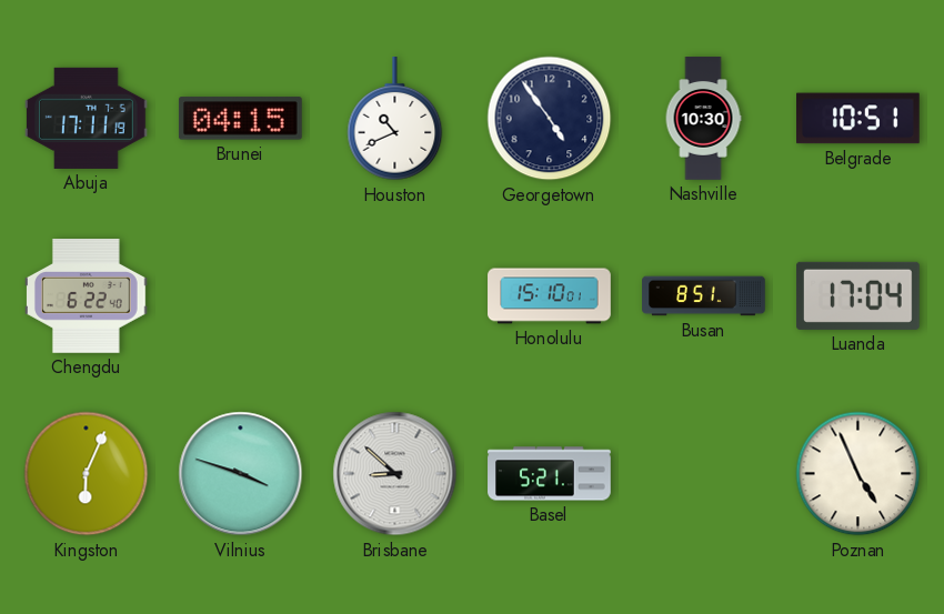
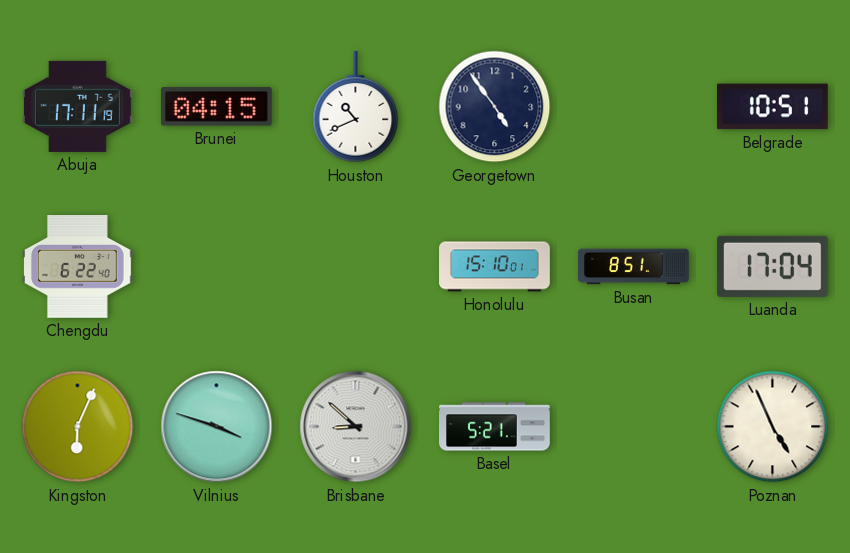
Nashville: 10:30 -> none
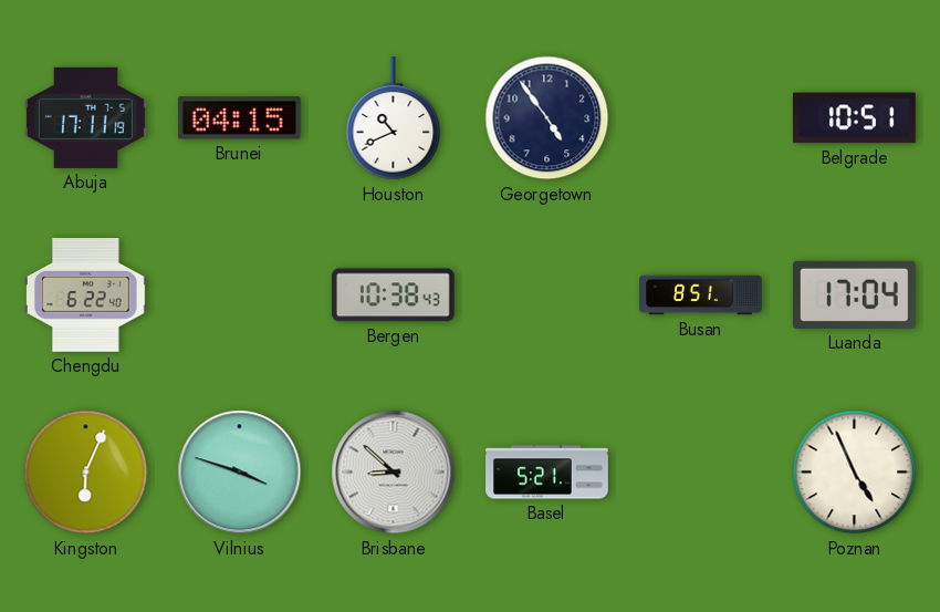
Bergen: none -> 10:38
Honolulu: 15:10 -> none
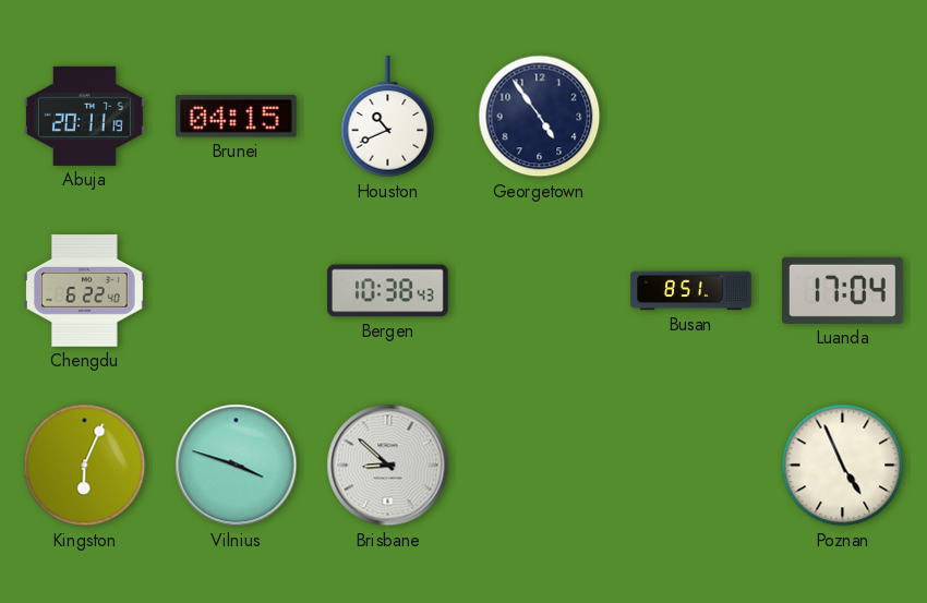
Abuja: 17:11 -> 20:11
Belgrade: 10:51 -> none
Basel: 5:21 -> none
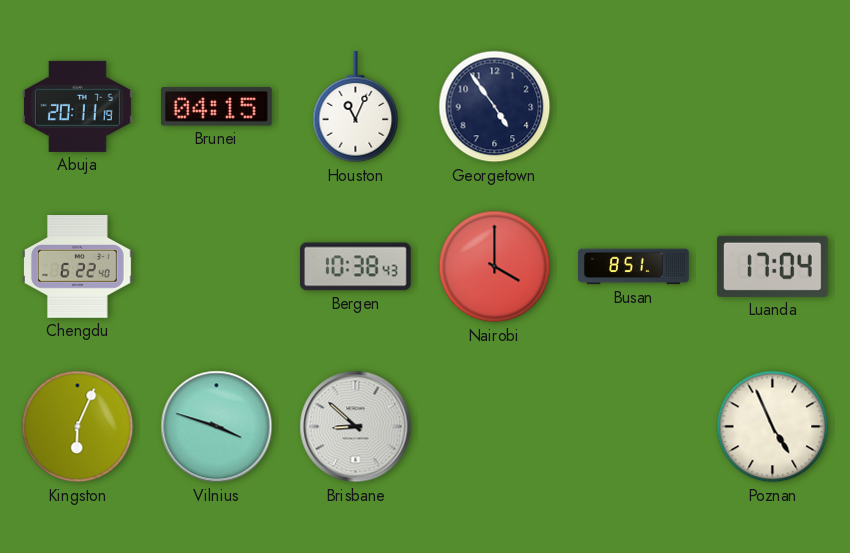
Houston: 10:41 -> 11:04
Nairobi: none -> 4:00
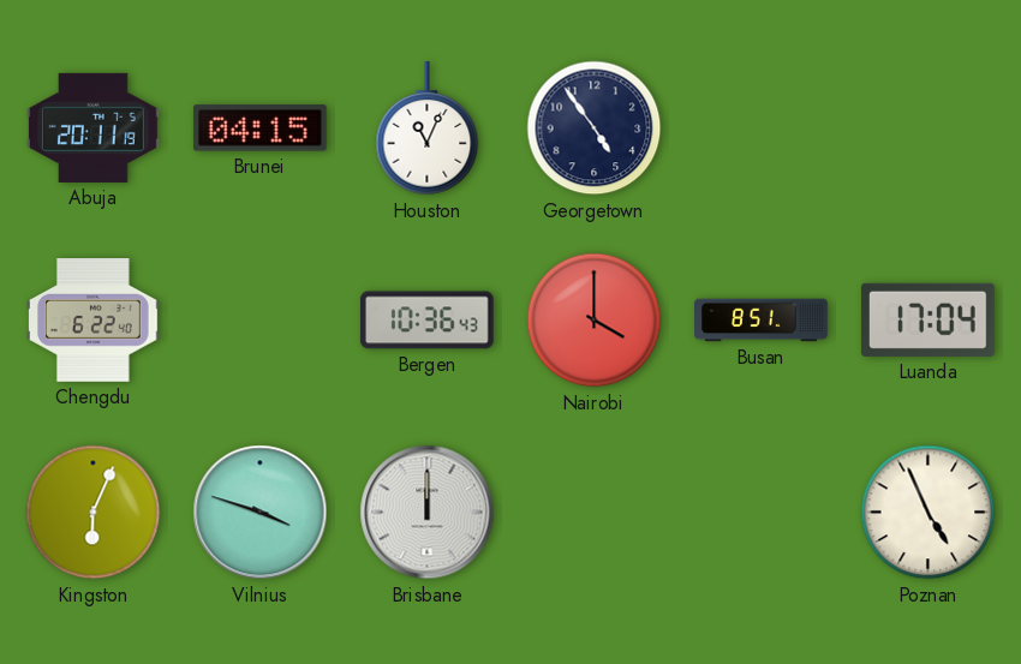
Bergen: 10:38 -> 10:36
Brisbane: 8:52 -> 12:00
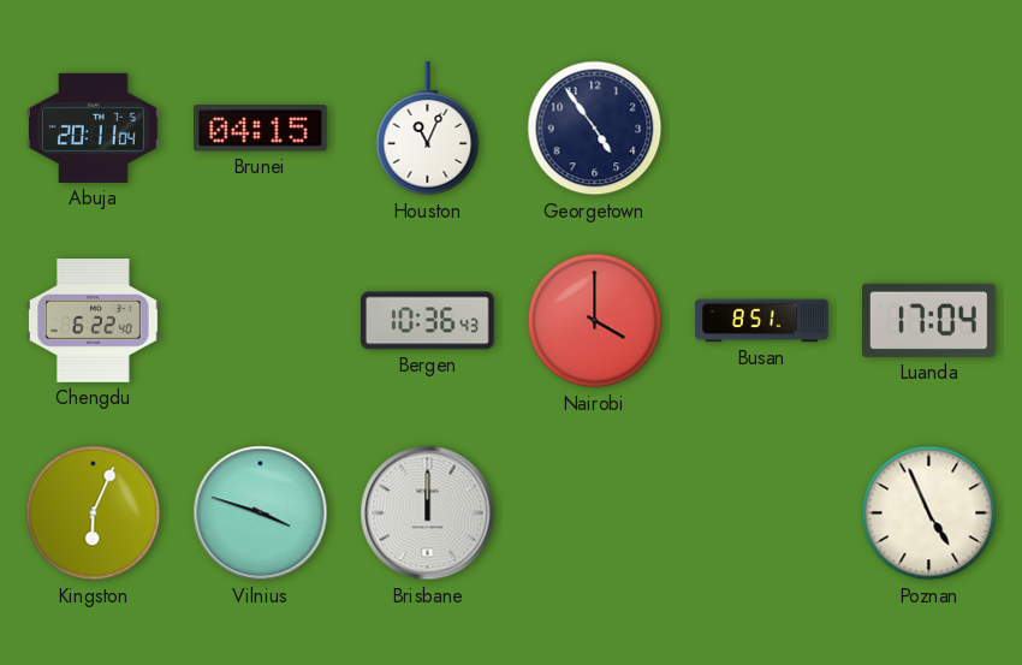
Abuja: 20:11:19 -> 20:11:04
